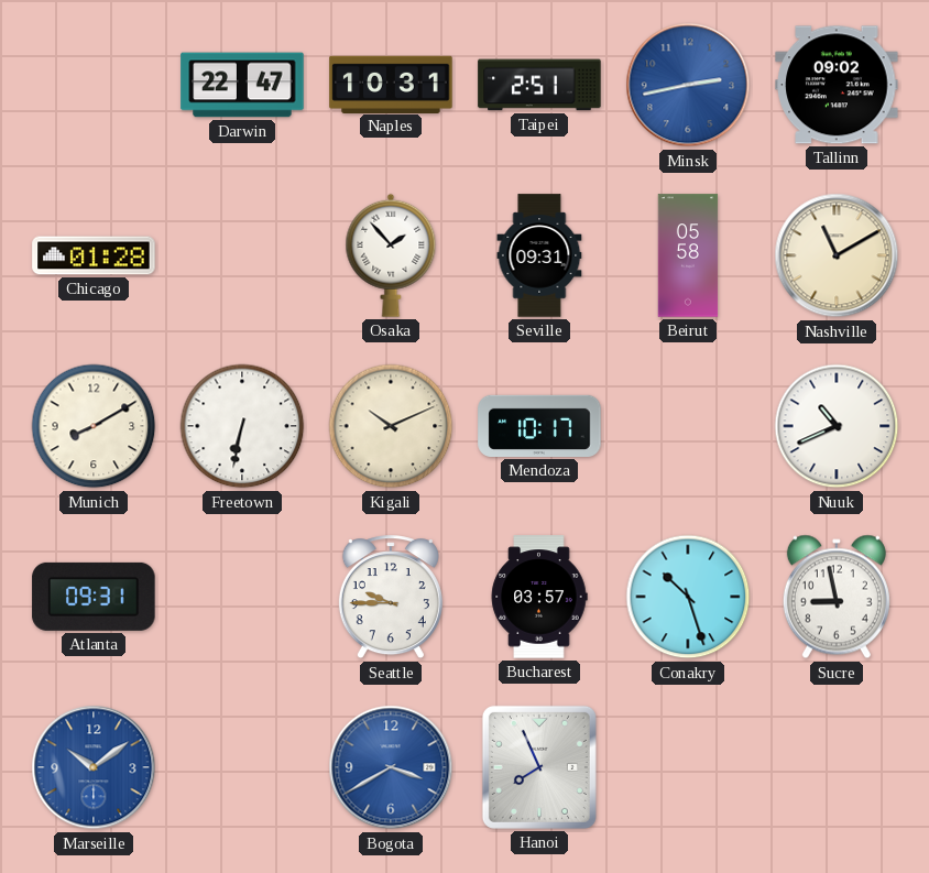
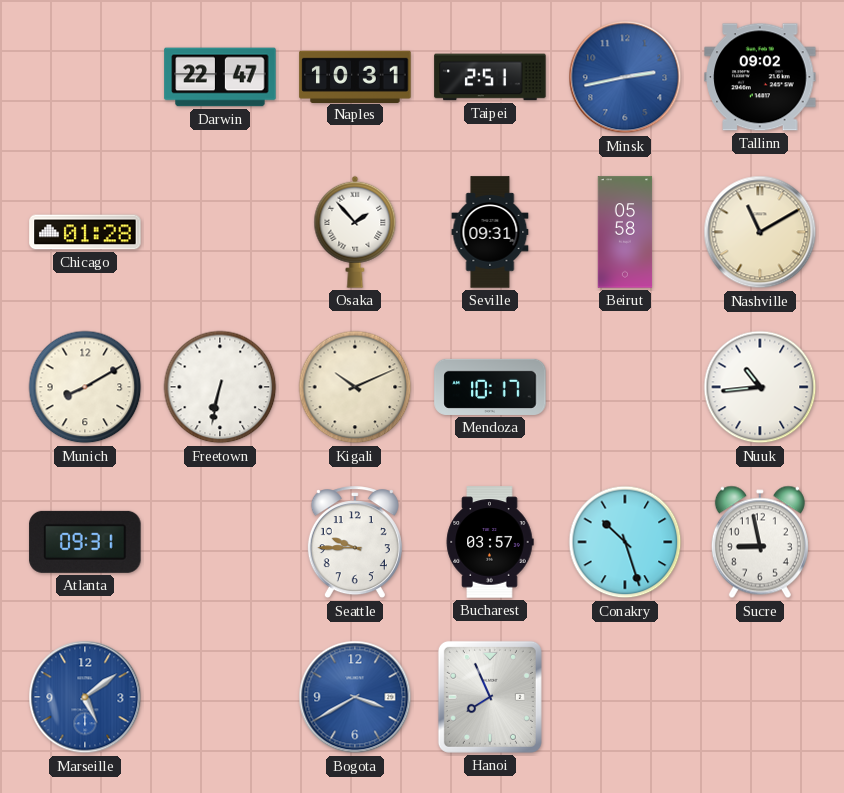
Nuuk: 10:41 -> 10:44
Marseille: 10:09 -> 5:09
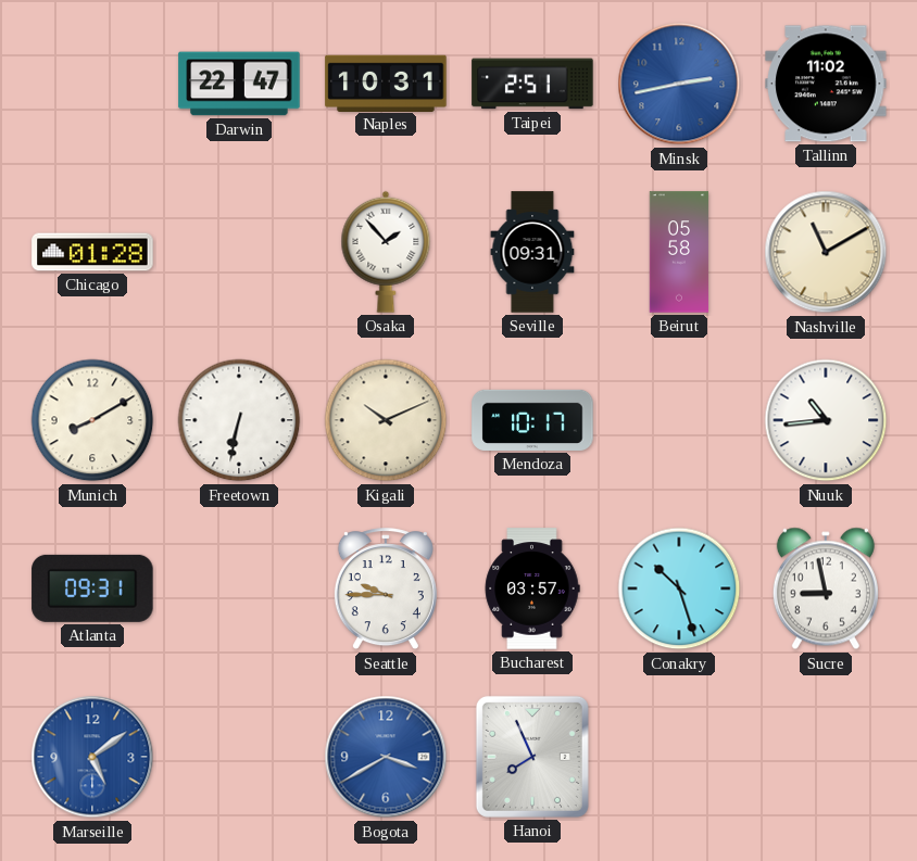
Tallinn: 09:02 -> 11:02
